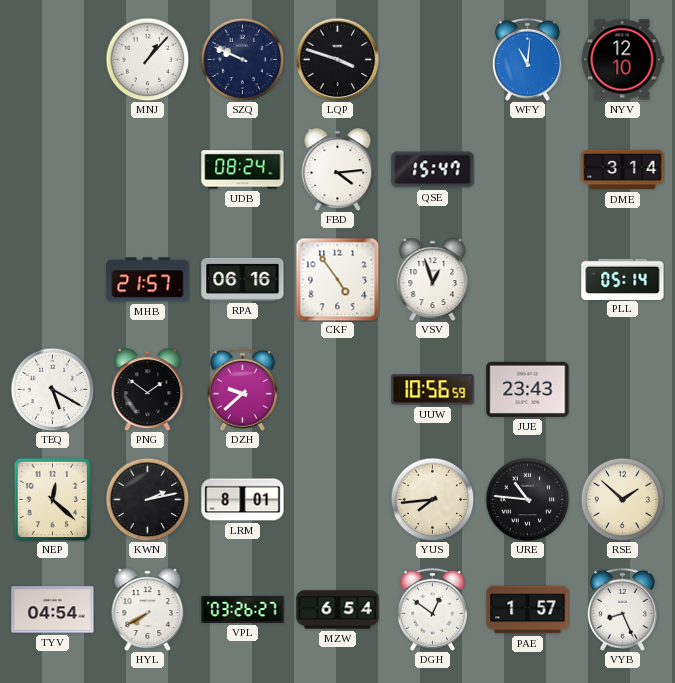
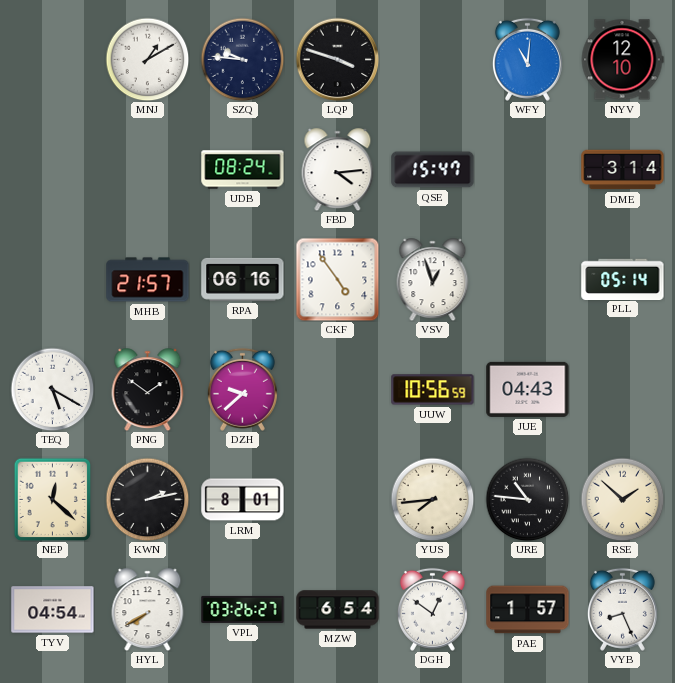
MNJ: 1:07 -> 1:10
SZQ: 9:49 -> 9:46
JUE: 23:43 -> 04:43
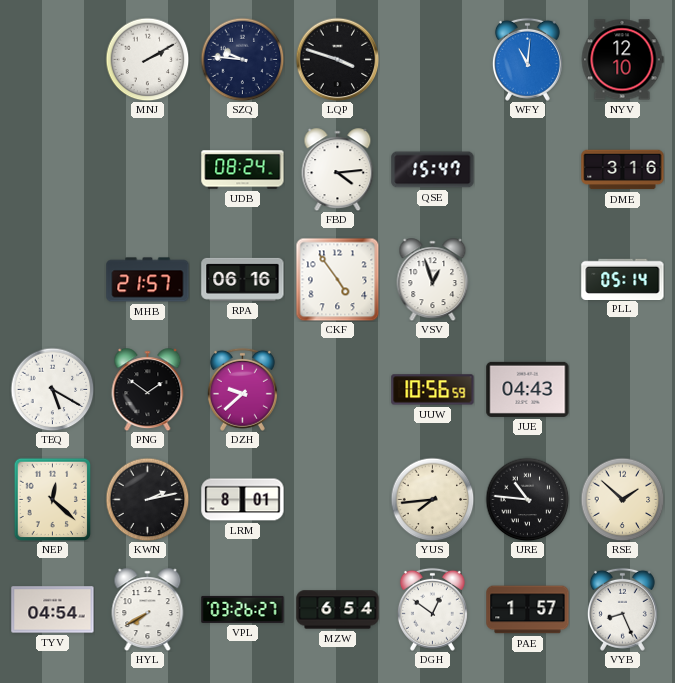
MNJ: 1:10 -> 2:10
DME: 3:14 -> 3:16
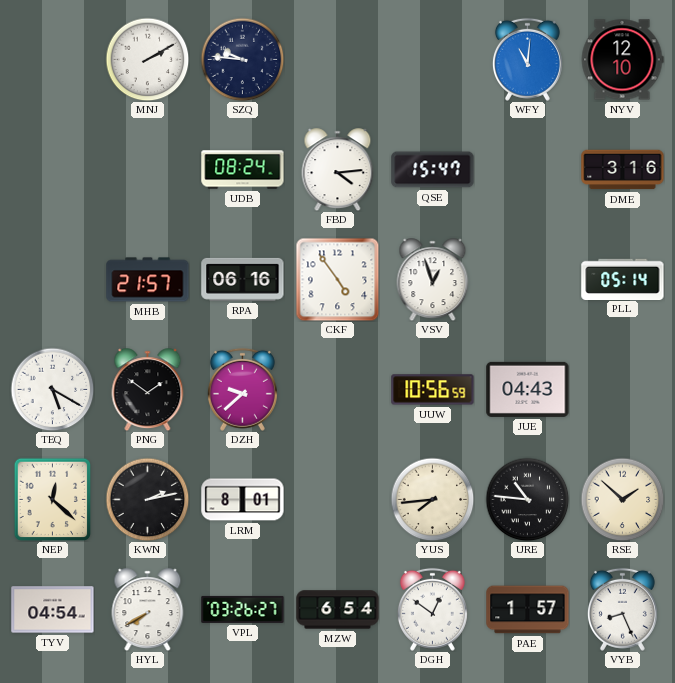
LQP: 3:48 -> none
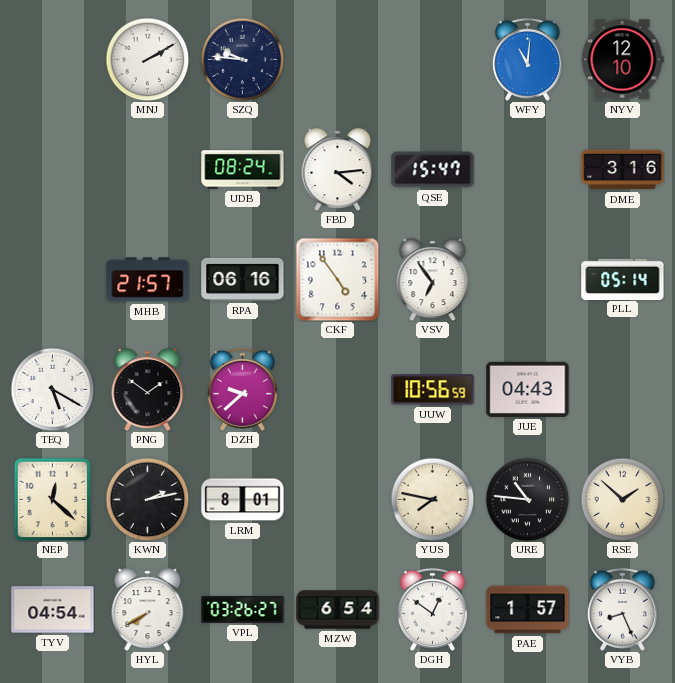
VSV: 12:57 -> 6:54
YUS: 7:44 -> 7:47
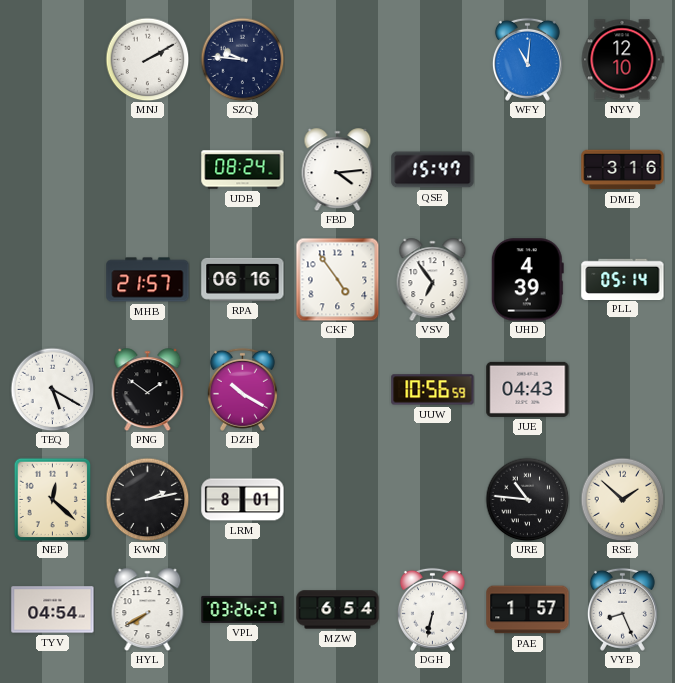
UHD: none -> 4:39
DZH: 9:38 -> 10:20
YUS: 7:47 -> none
DGH: 12:51 -> 6:32
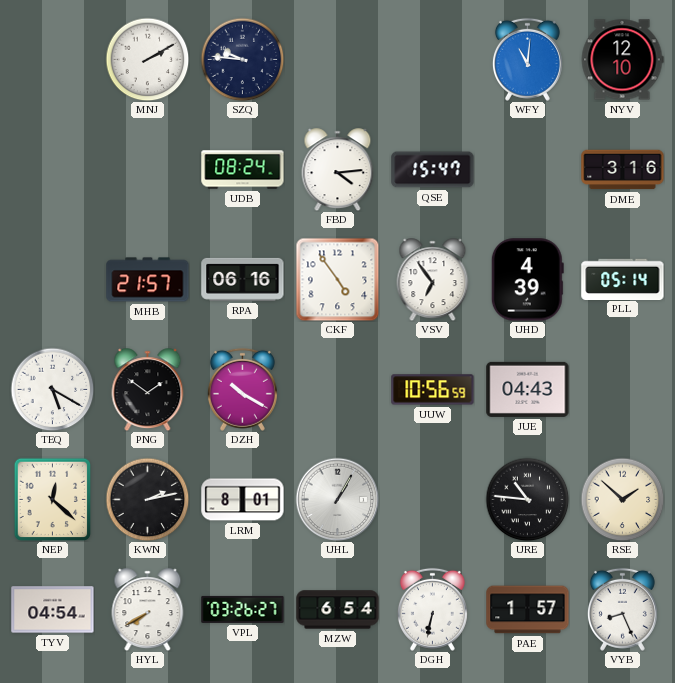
UHL: none -> 1:05
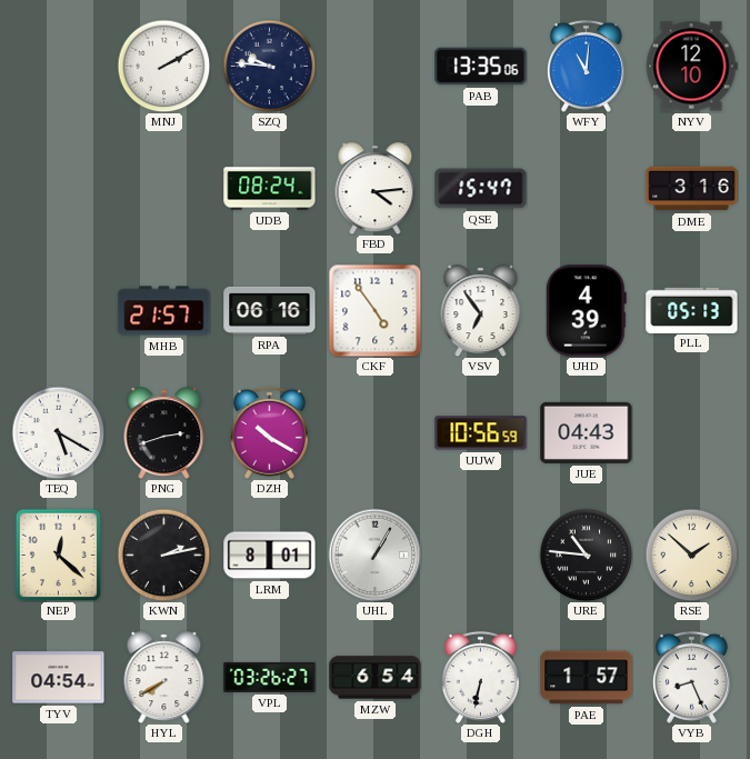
PAB: none -> 13:35
PLL: 05:14 -> 05:13
PNG: 1:51 -> 2:42
